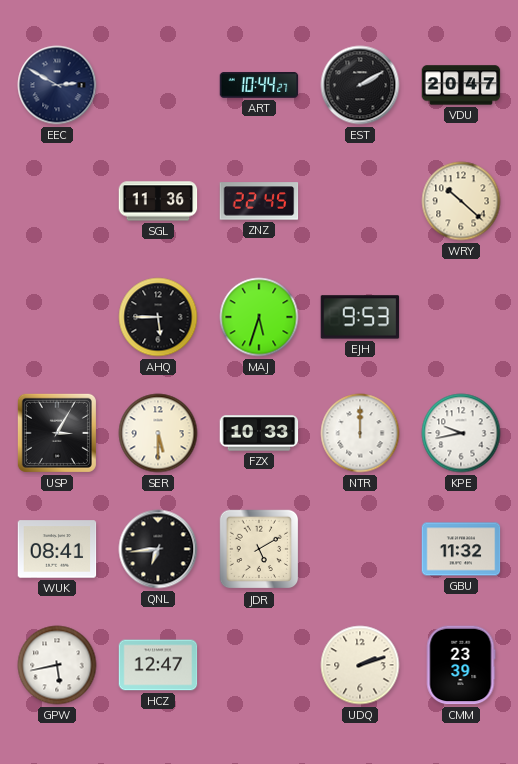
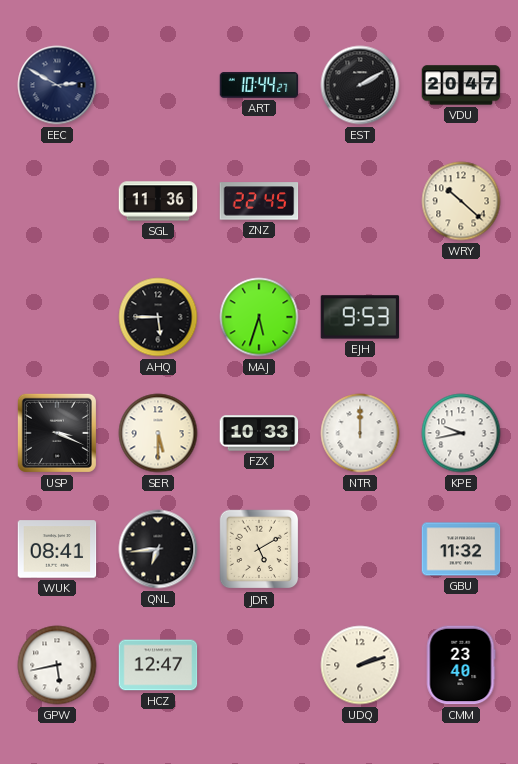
USP: 3:05 -> 3:19
CMM: 23:39 -> 23:40
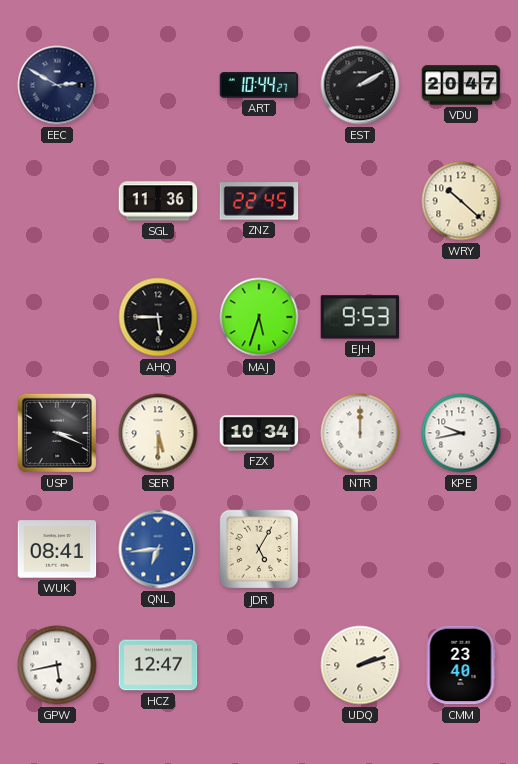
FZX: 10:33 -> 10:34
QNL dial: black -> blue
JDR: 5:10 -> 5:05
GBU: 11:32 -> none
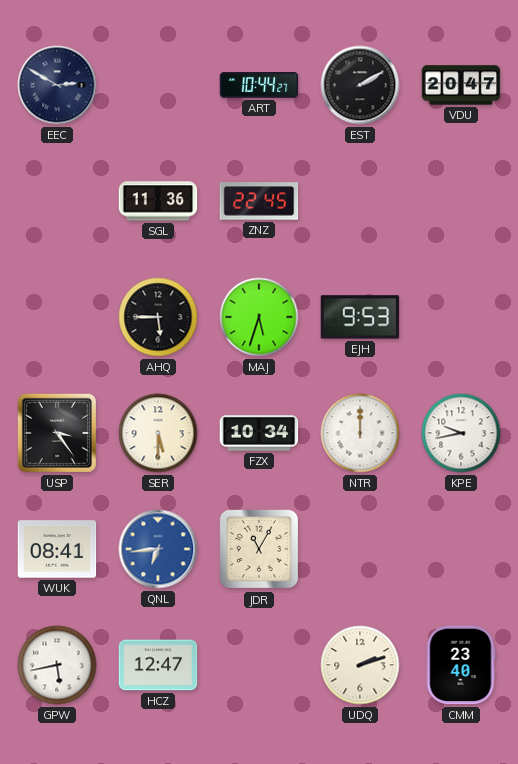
WRY: 10:22 -> none
USP: 3:19 -> 3:24
JDR: 5:05 -> 11:05
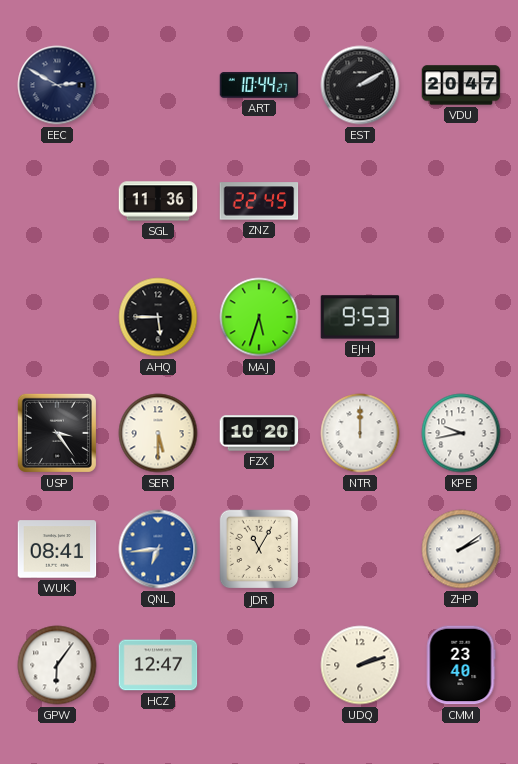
FZX: 10:34 -> 10:20
ZHP: none -> 2:09
GPW: 5:43 -> 6:06
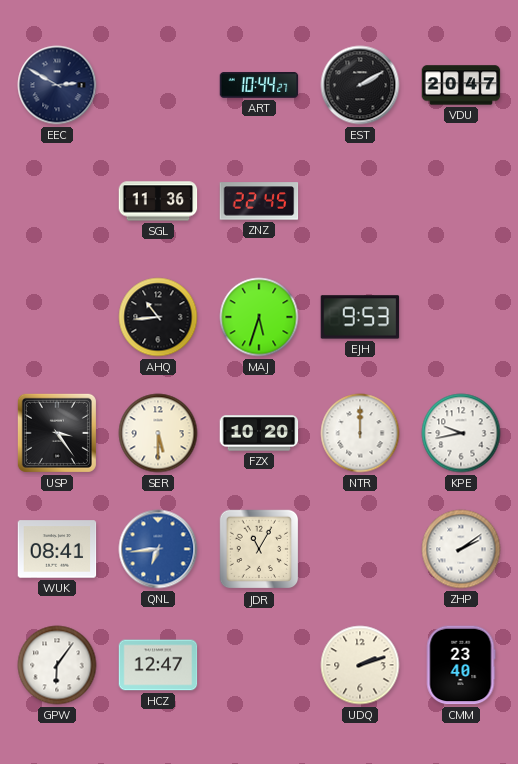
AHQ: 5:45 -> 10:44
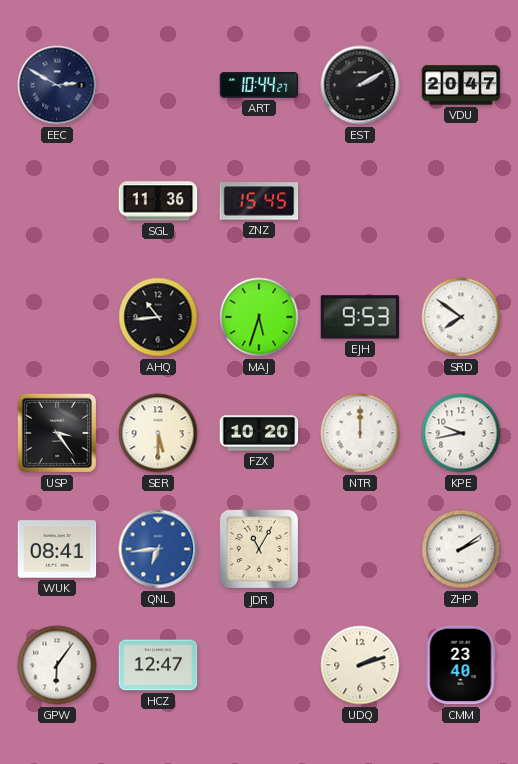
ZNZ: 22:45 -> 15:45
SRD: none -> 7:51
